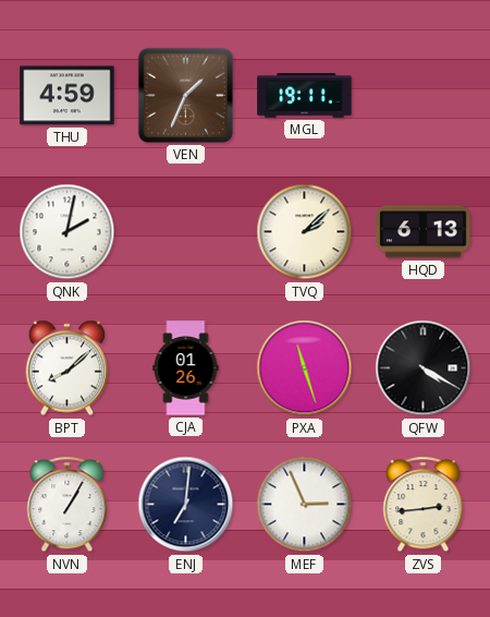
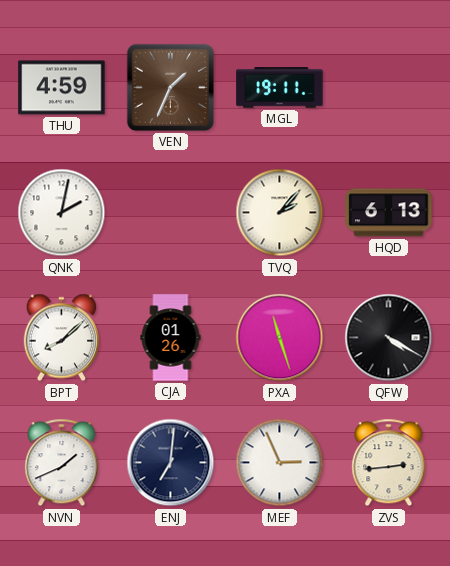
TVQ: 2:08 -> 2:07
NVN: 1:05 -> 1:41
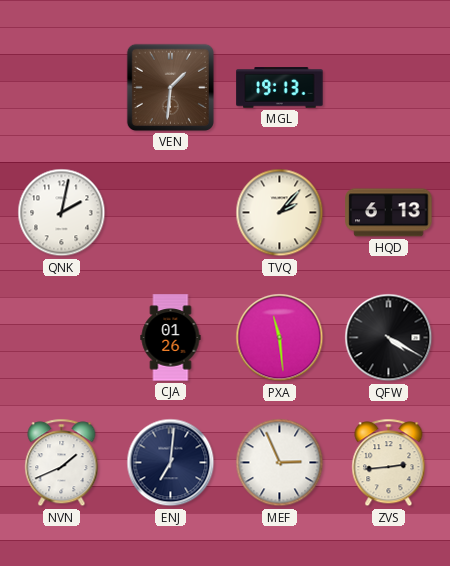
THU: 4:59 -> none
VEN: 1:34 -> 1:31
MGL: 19:11 -> 19:13
BPT: 8:08 -> none
PXA: 11:27 -> 11:29
